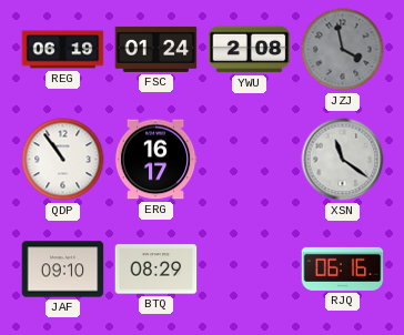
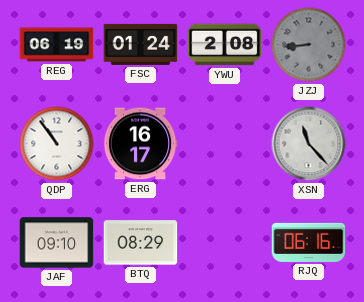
JZJ: 3:58 -> 8:44
XSN: 11:21 -> 11:23
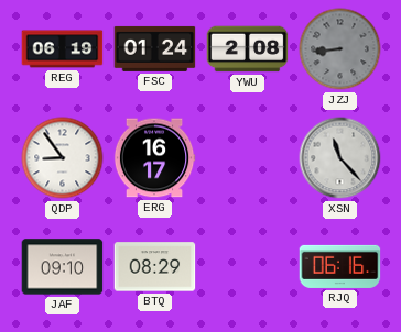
QDP: 10:54 -> 8:54
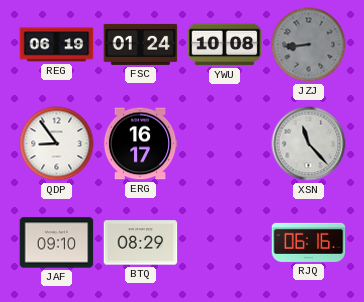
YWU: 2:08 -> 10:08
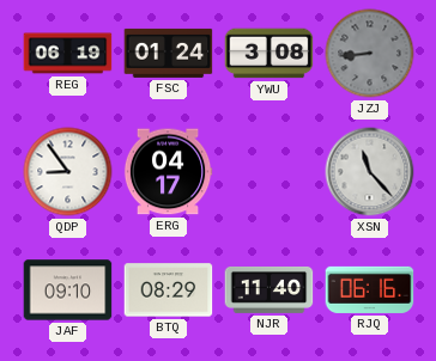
YWU: 10:08 -> 3:08
ERG: 16:17 -> 04:17
NJR: none -> 11:40
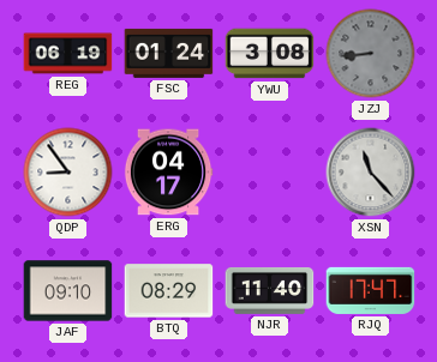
RJQ: 06:16 -> 17:47
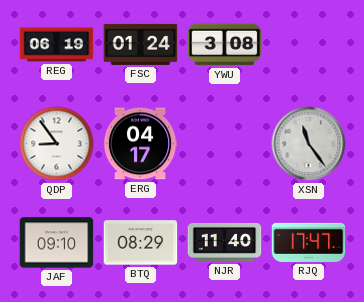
JZJ: 8:44 -> none
XSN: 11:23 -> 11:24
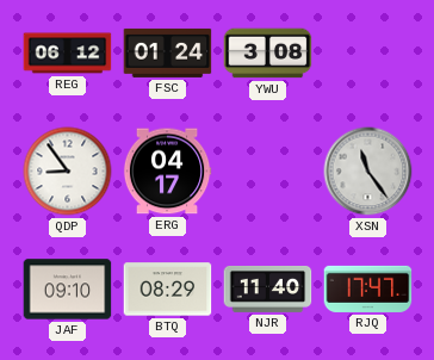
REG: 06:19 -> 06:12
